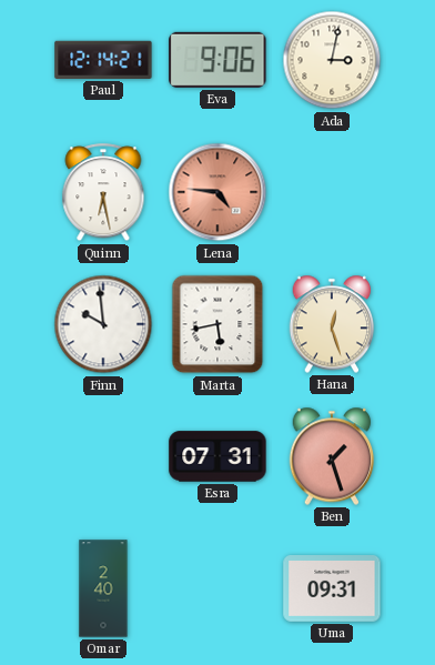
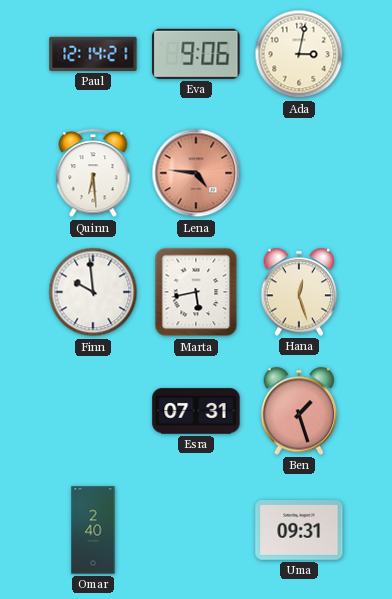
Quinn: 6:28 -> 6:29
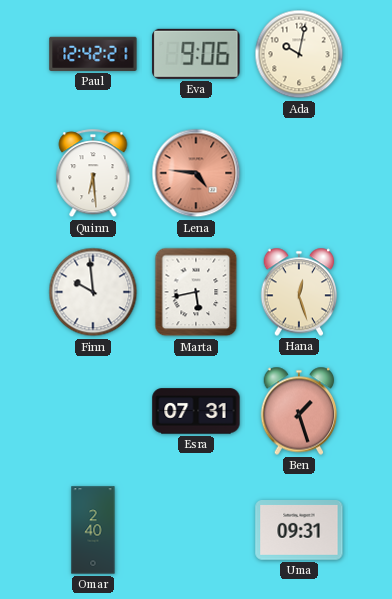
Paul: 12:14 -> 12:42
Ada: 3:02 -> 10:02
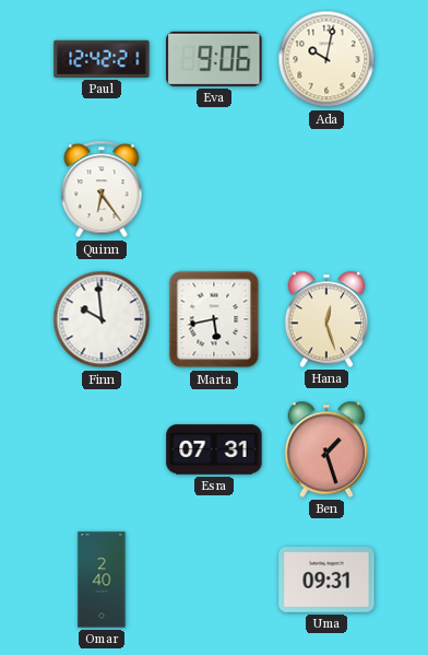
Quinn: 6:29 -> 6:24
Lena: 4:46 -> none
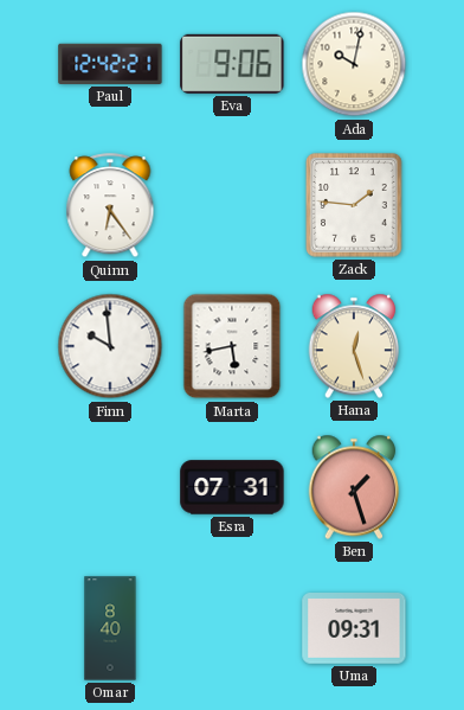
Zack: none -> 1:46
Omar: 2:40 -> 8:40
